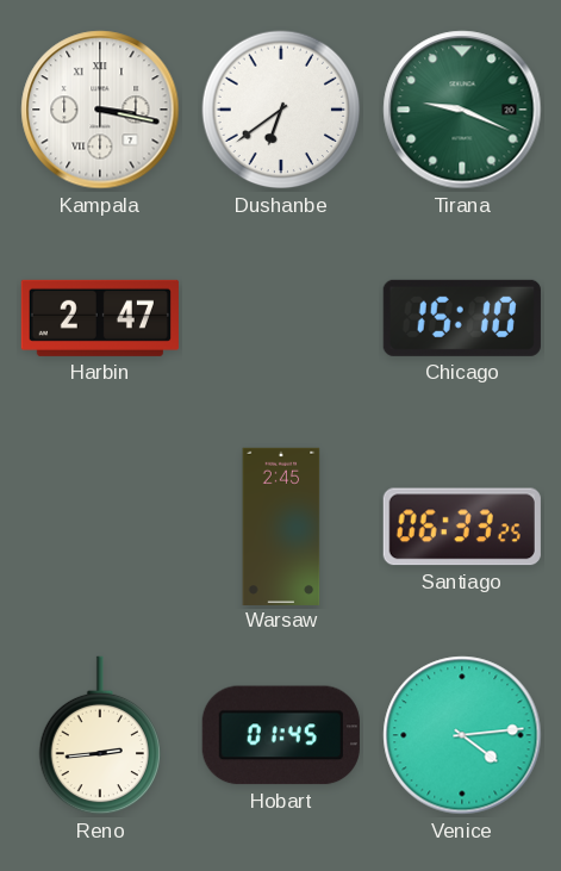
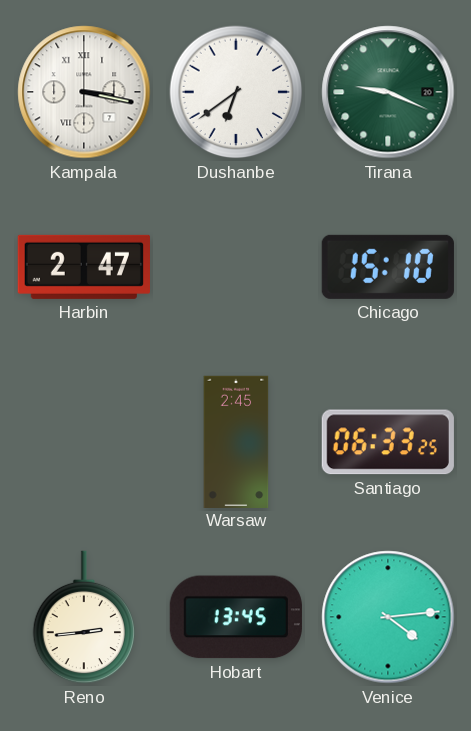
Hobart: 01:45 -> 13:45
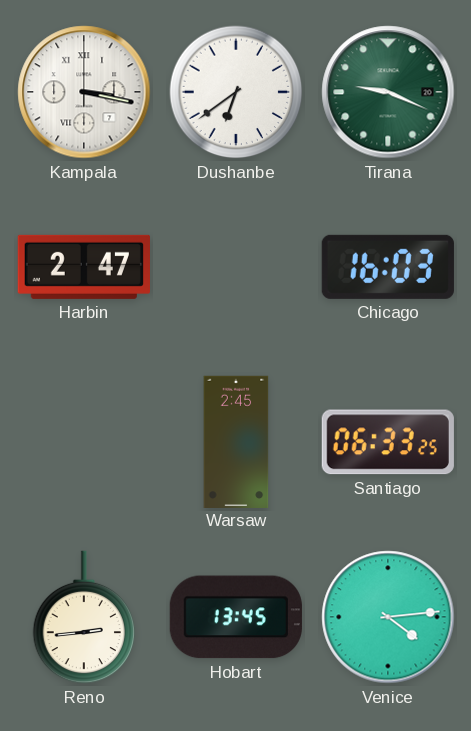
Chicago: 15:10 -> 16:03
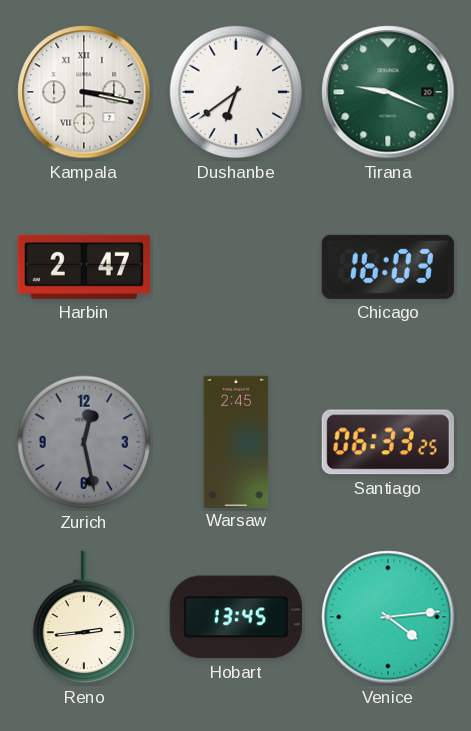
Zurich: none -> 12:28
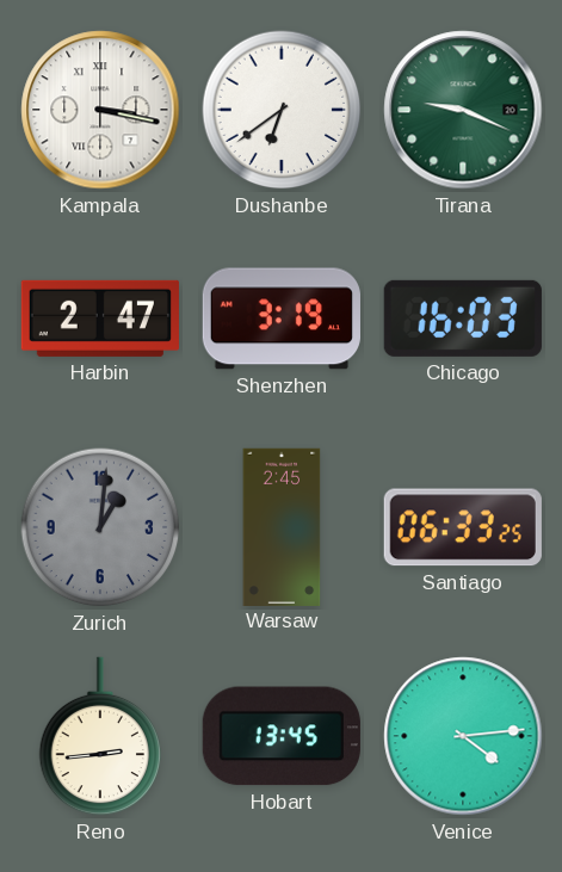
Shenzhen: none -> 3:19
Zurich: 12:28 -> 1:01
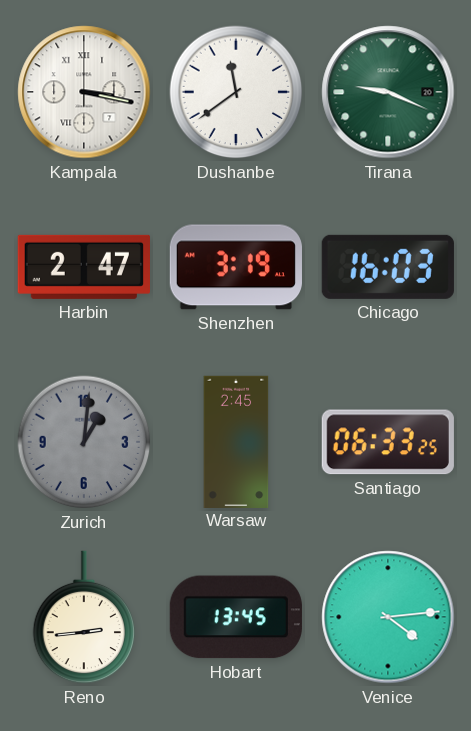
Dushanbe: 6:39 -> 11:39
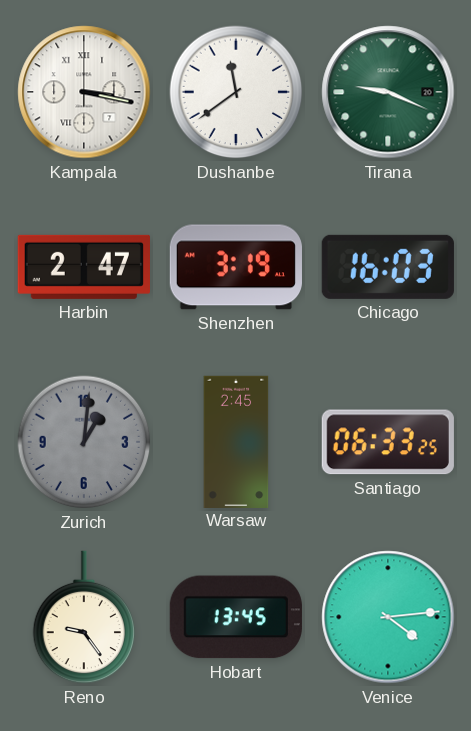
Reno: 2:44 -> 9:24
